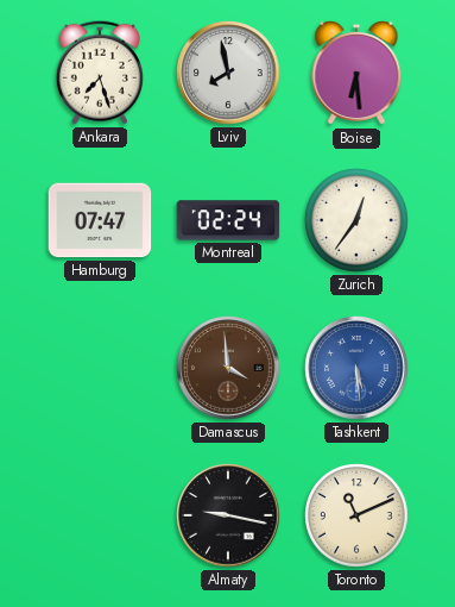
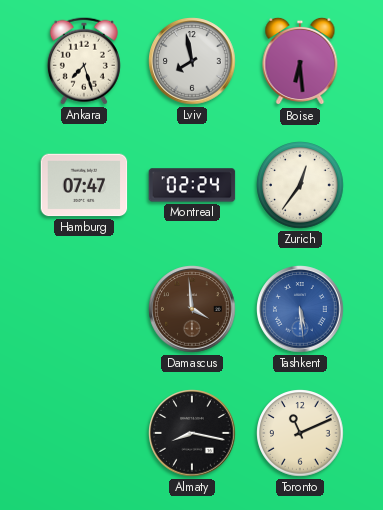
Almaty: 9:17 -> 8:17
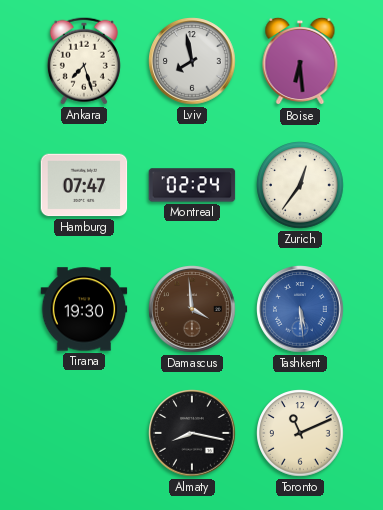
Tirana: none -> 19:30
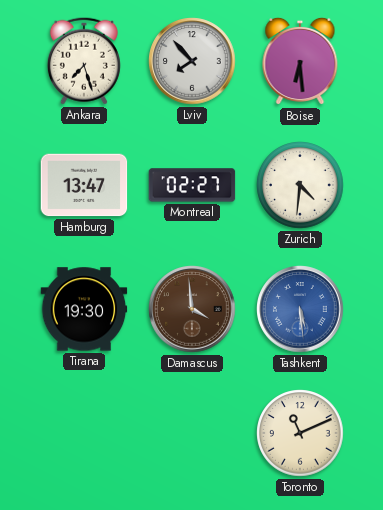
Lviv: 7:58 -> 7:53
Hamburg: 07:47 -> 13:47
Montreal: 02:24 -> 02:27
Zurich: 12:36 -> 4:31
Almaty: 8:17 -> none
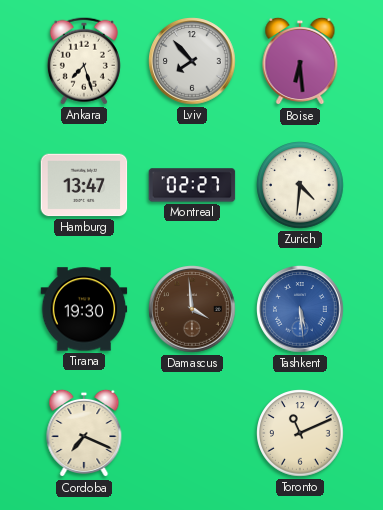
Cordoba: none -> 7:19
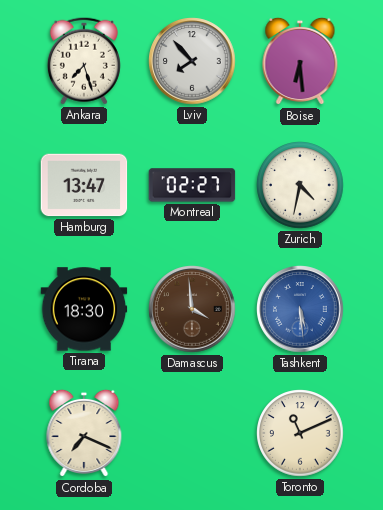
Zurich: 4:31 -> 4:32
Tirana: 19:30 -> 18:30
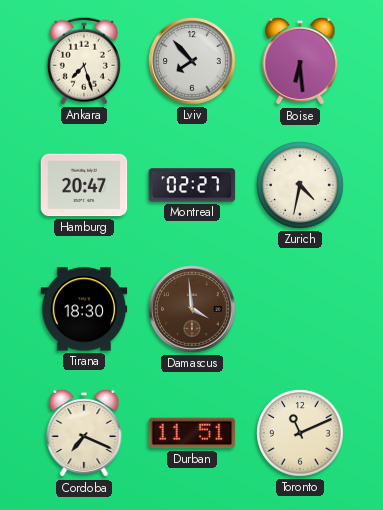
Hamburg: 13:47 -> 20:47
Tashkent: 5:29 -> none
Durban: none -> 11:51
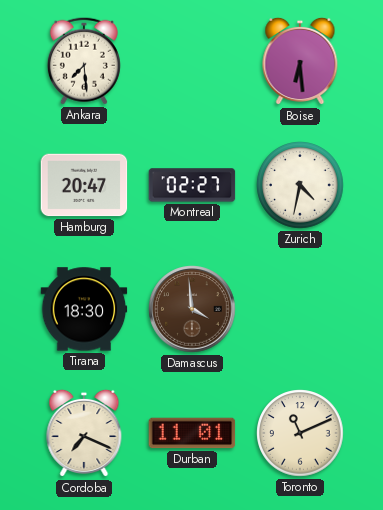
Ankara: 7:27 -> 7:29
Lviv: 7:53 -> none
Durban: 11:51 -> 11:01
